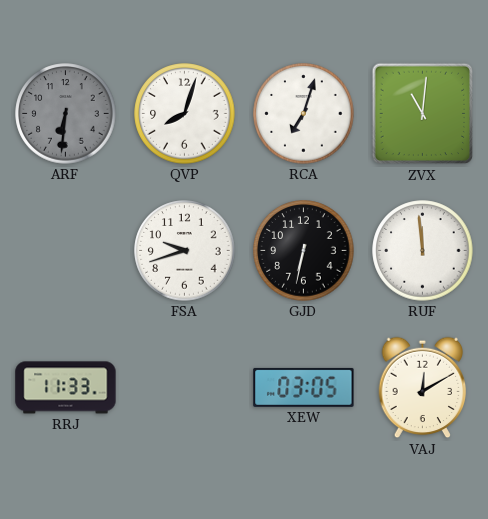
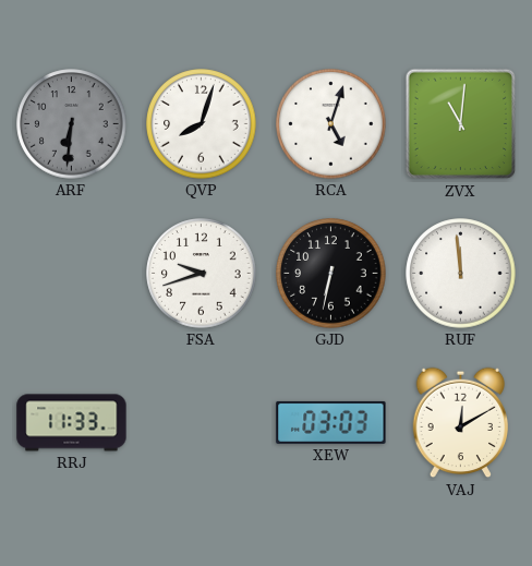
RCA: 7:03 -> 5:03
XEW: 03:05 -> 03:03
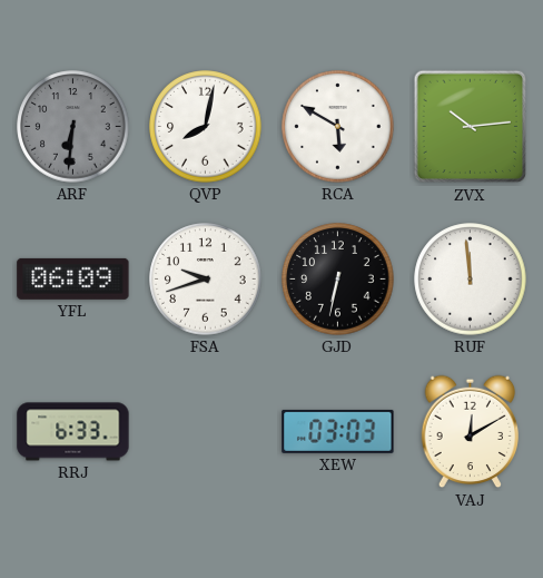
QVP: 8:03 -> 8:02
RCA: 5:03 -> 5:50
ZVX: 11:01 -> 10:14
YFL: none -> 06:09
RRJ: 11:33 -> 6:33
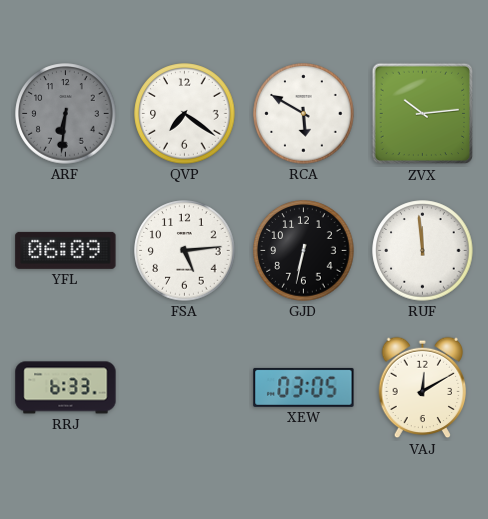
QVP: 8:02 -> 7:21
FSA: 9:42 -> 5:14
XEW: 03:03 -> 03:05
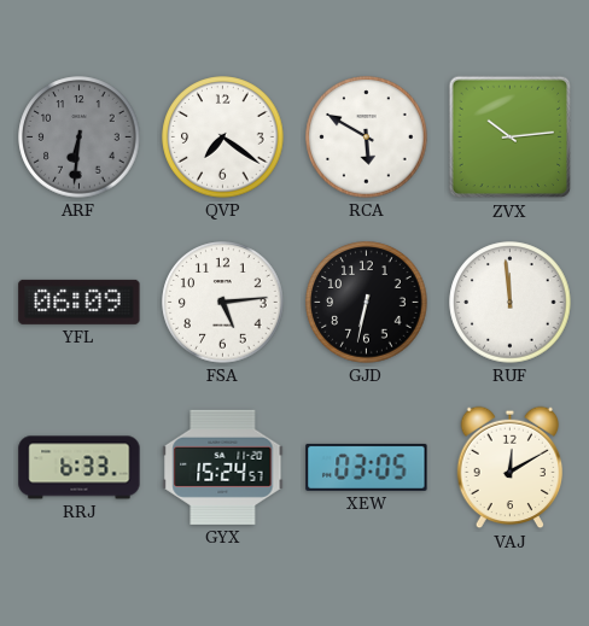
GYX: none -> 15:24
